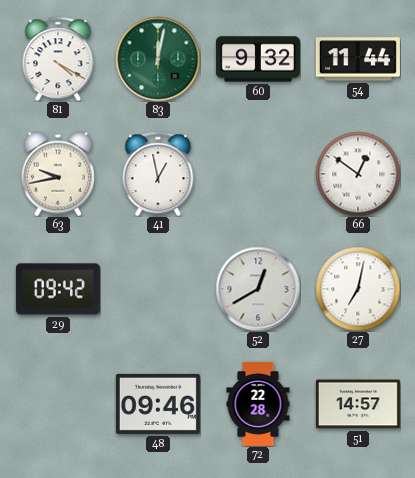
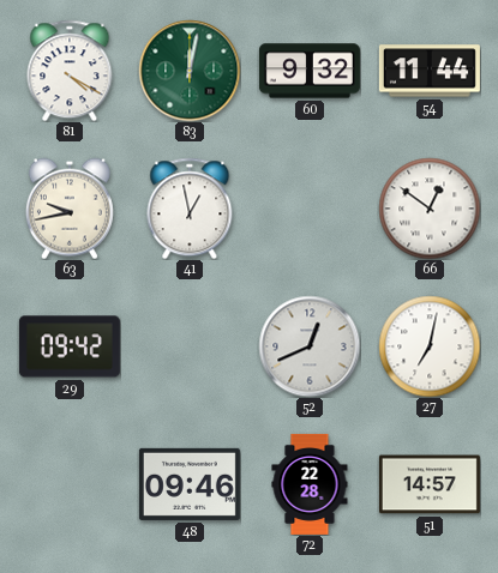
52: 12:40 -> 12:41
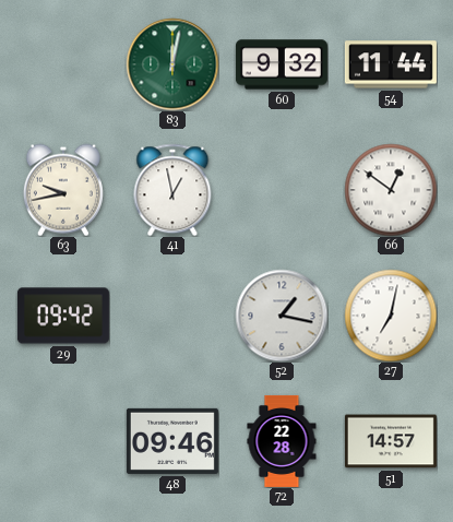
81: 4:20 -> none
52: 12:41 -> 1:17
